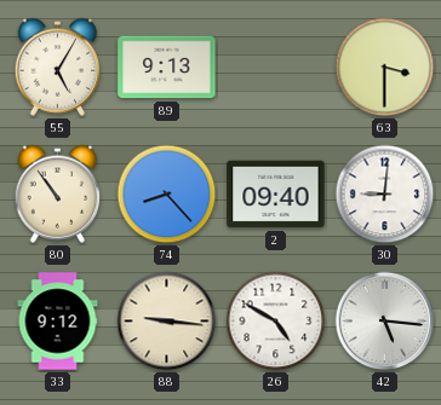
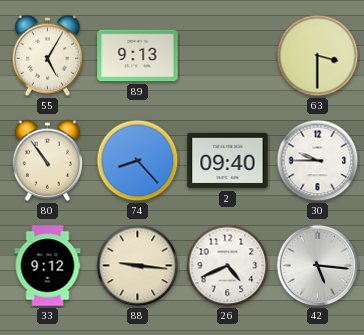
30: 9:01 -> 9:45
26: 4:50 -> 4:41
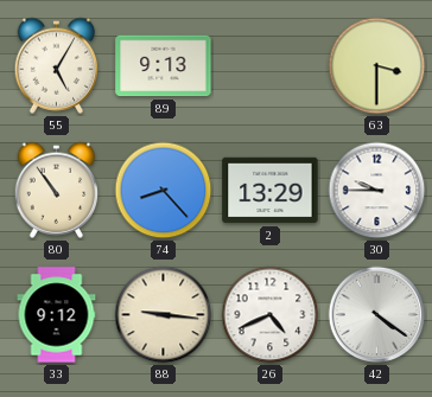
2: 09:40 -> 13:29
42: 5:16 -> 4:21
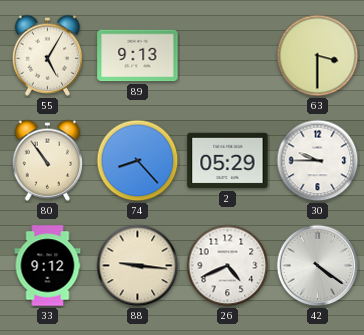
2: 13:29 -> 05:29
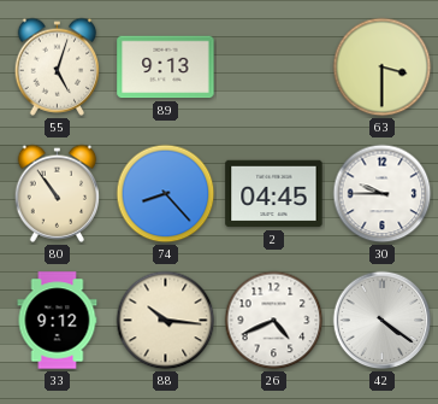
55: 5:05 -> 5:03
2: 05:29 -> 04:45
88: 9:16 -> 10:16
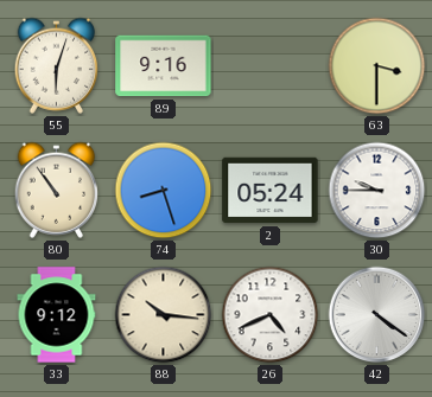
55: 5:03 -> 6:03
89: 9:13 -> 9:16
74: 8:23 -> 8:27
2: 04:45 -> 05:24
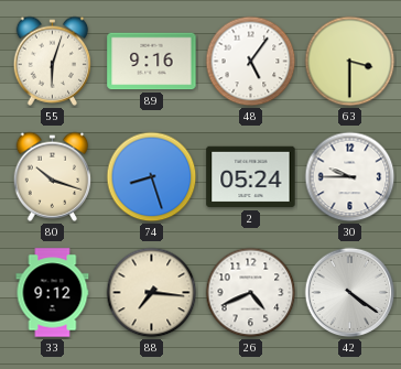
48: none -> 5:06
80: 10:54 -> 10:18
88: 10:16 -> 7:16
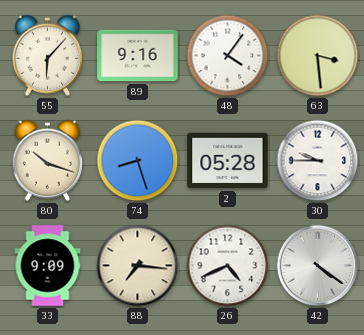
55: 6:03 -> 6:07
48: 5:06 -> 4:06
63: 3:30 -> 3:29
2: 05:24 -> 05:28
33: 9:12 -> 9:09
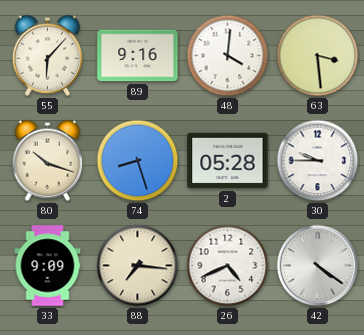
48: 4:06 -> 4:01
